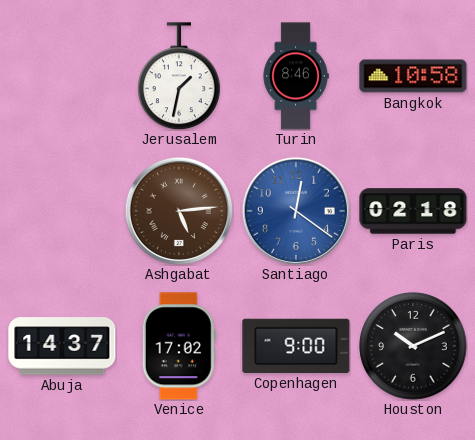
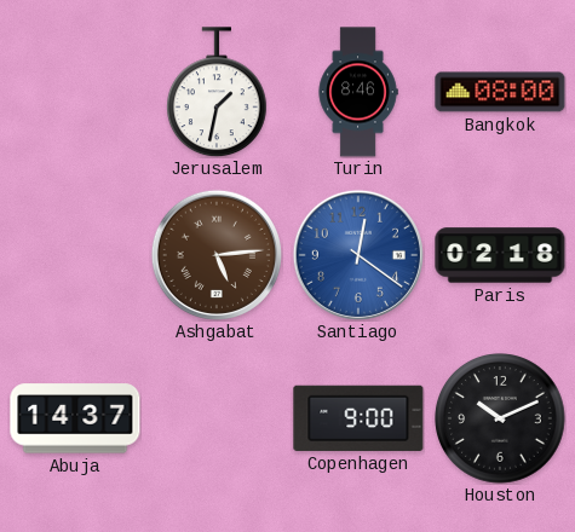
Bangkok: 10:58 -> 08:00
Venice: 17:02 -> none
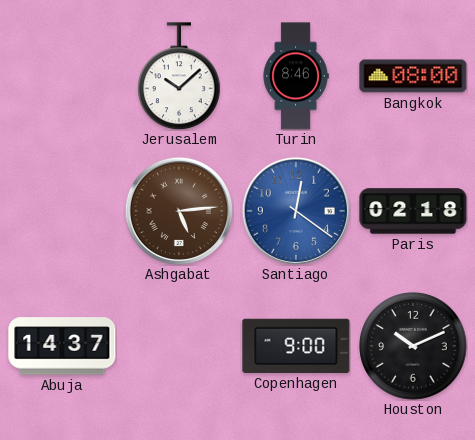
Jerusalem: 1:32 -> 10:08
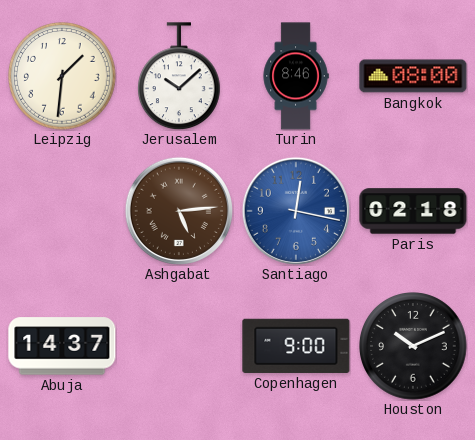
Leipzig: none -> 1:31
Santiago: 12:21 -> 12:17
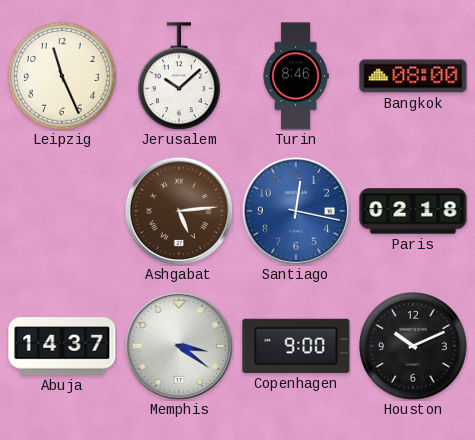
Leipzig: 1:31 -> 11:26
Memphis: none -> 3:21
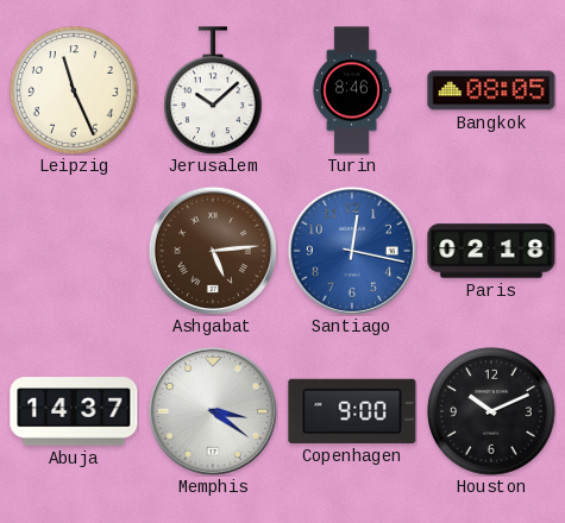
Bangkok: 08:00 -> 08:05
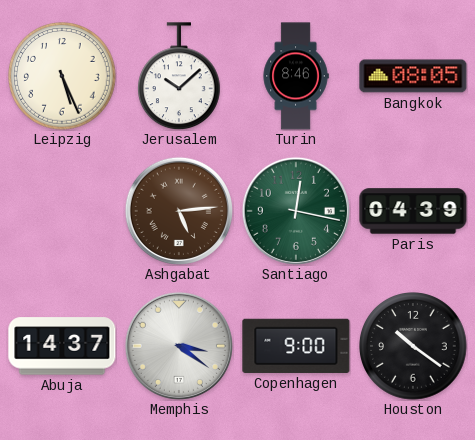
Leipzig: 11:26 -> 5:26
Santiago dial: blue -> green
Paris: 02:18 -> 04:39
Houston: 10:11 -> 10:21
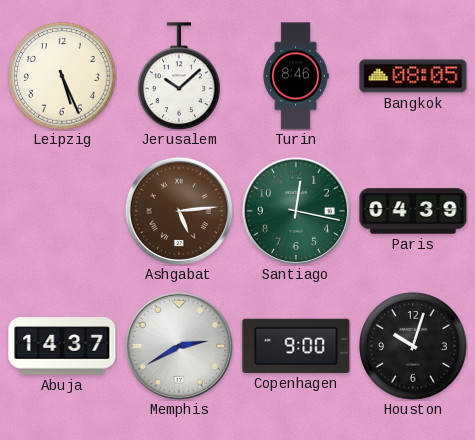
Memphis: 3:21 -> 2:40
Houston: 10:21 -> 10:03
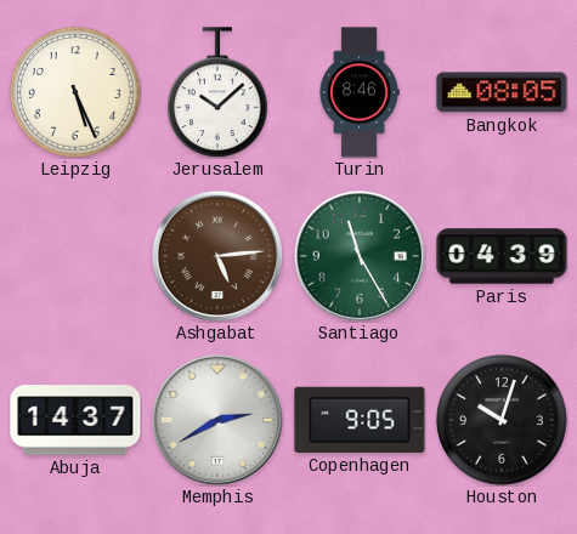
Santiago: 12:17 -> 11:25
Copenhagen: 9:00 -> 9:05
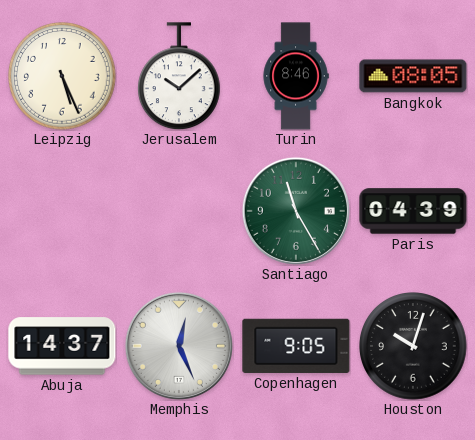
Ashgabat: 5:14 -> none
Memphis: 2:40 -> 12:26
